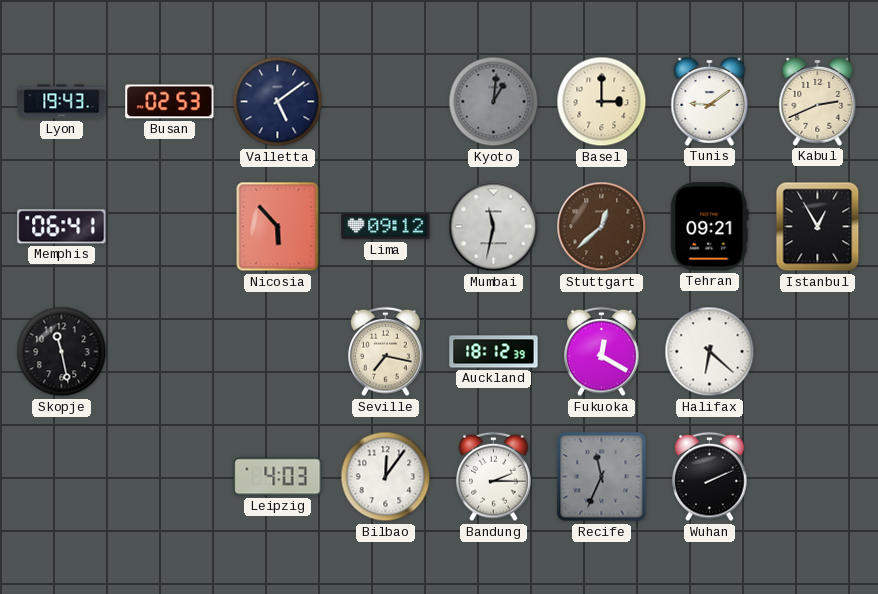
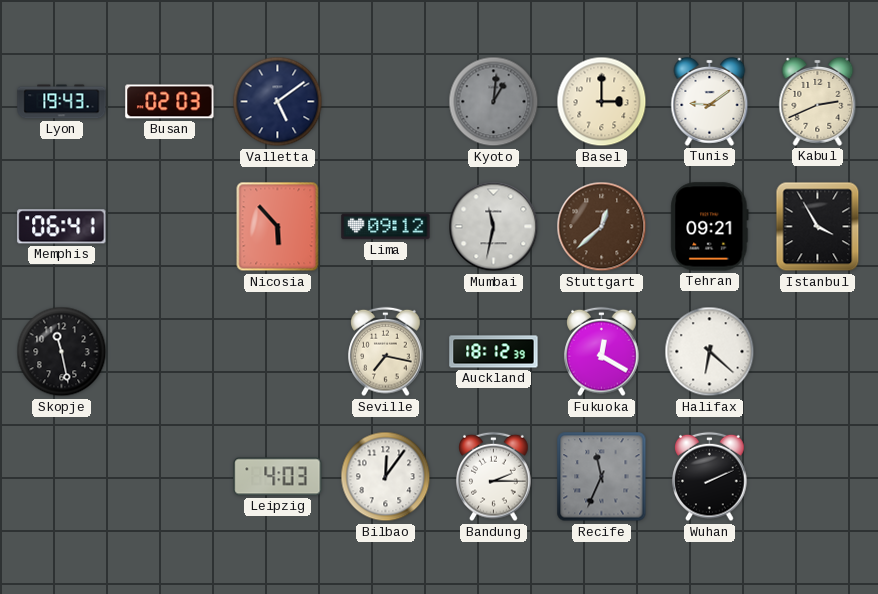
Busan: 02:53 -> 02:03
Istanbul: 12:55 -> 3:55
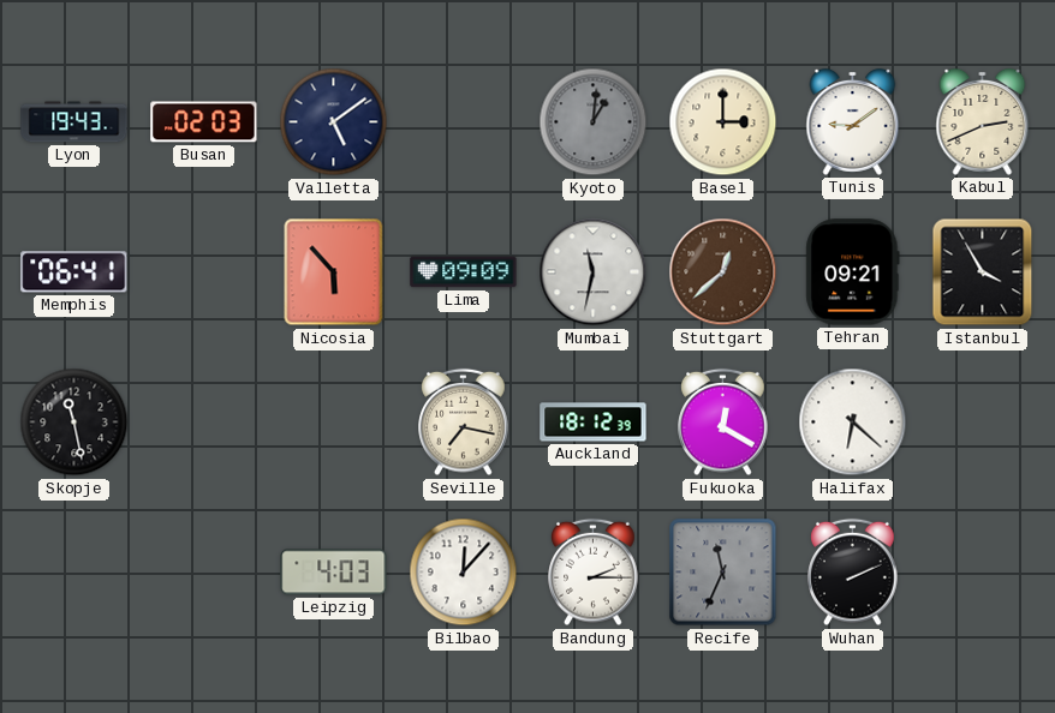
Lima: 09:12 -> 09:09
Bilbao: 12:06 -> 12:07
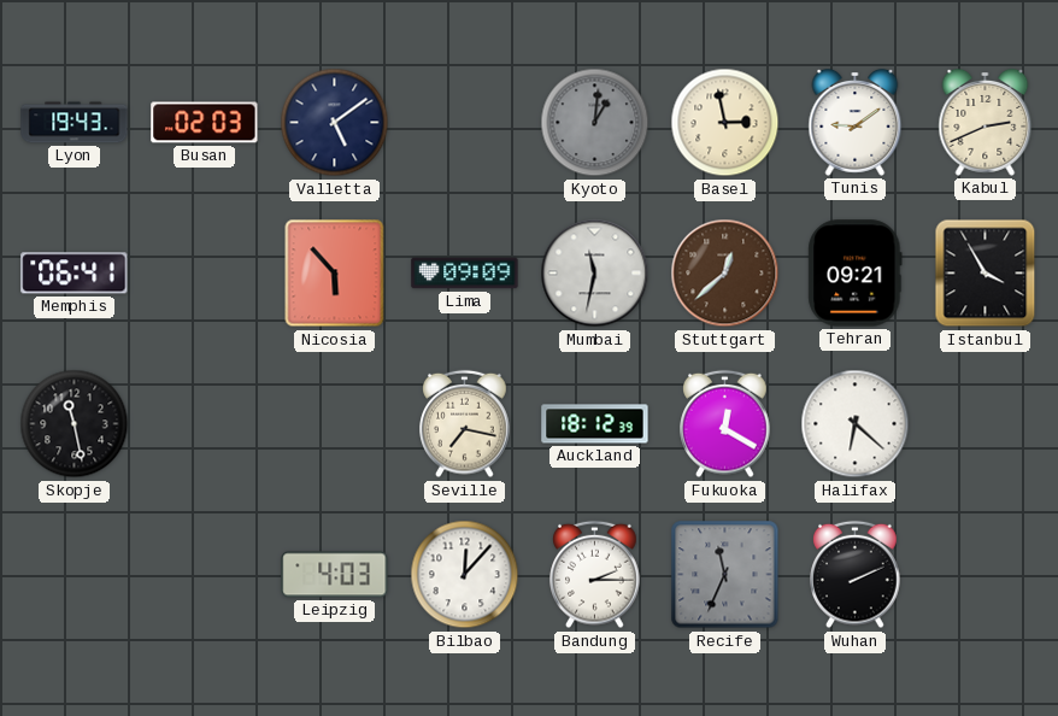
Basel: 3:00 -> 2:58
